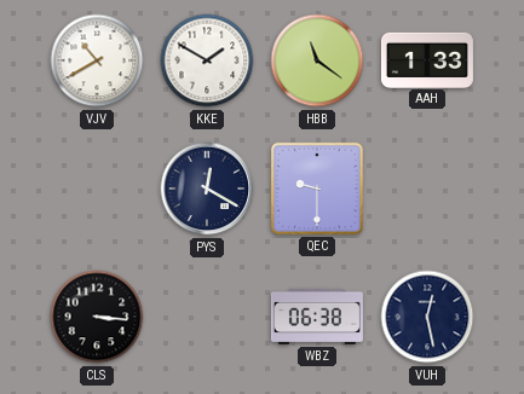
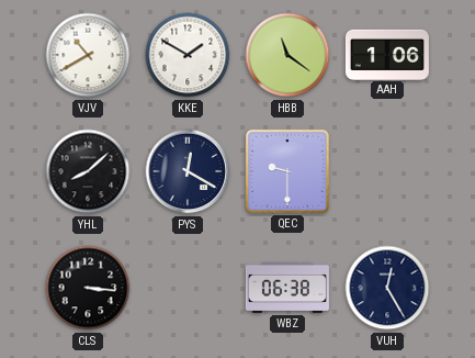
AAH: 1:33 -> 1:06
YHL: none -> 8:08
VUH: 12:28 -> 12:25
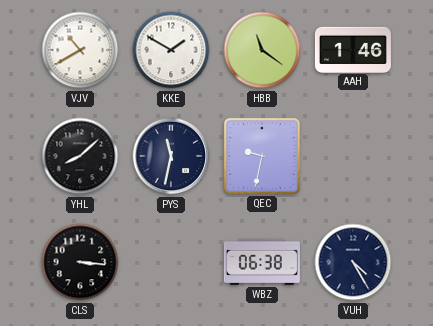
AAH: 1:06 -> 1:46
PYS: 12:20 -> 11:32
QEC: 9:30 -> 9:32
VUH: 12:25 -> 4:25
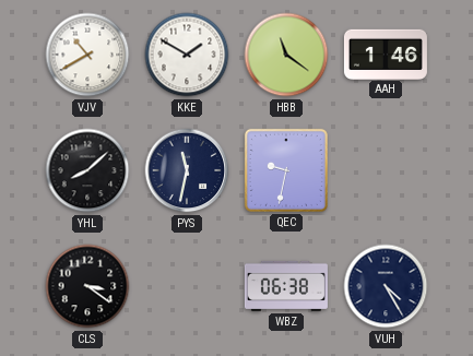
CLS: 3:16 -> 3:21
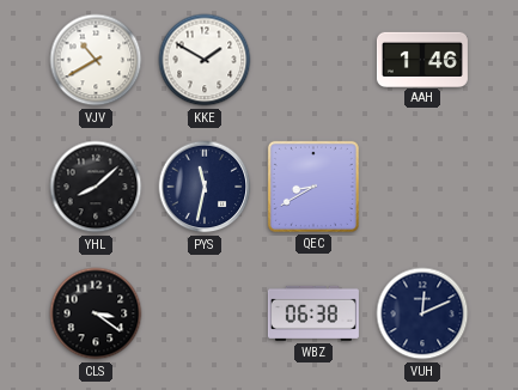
HBB: 11:21 -> none
QEC: 9:32 -> 8:40
VUH: 4:25 -> 12:11
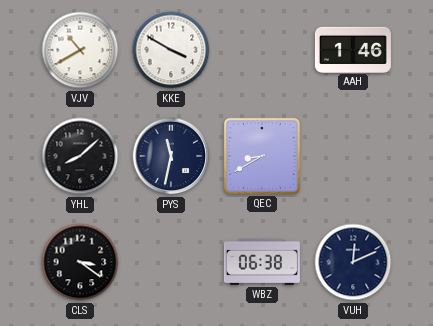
KKE: 1:50 -> 3:50
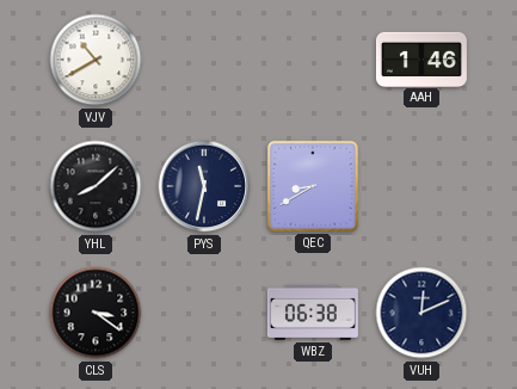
KKE: 3:50 -> none
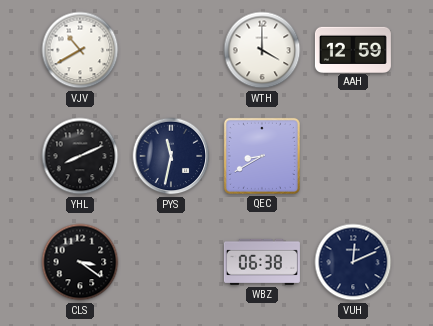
WTH: none -> 4:00
AAH: 1:46 -> 12:59
YHL: 8:08 -> 8:11
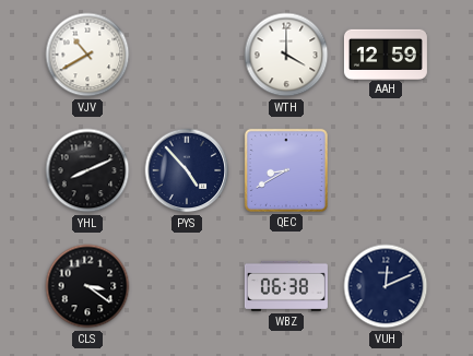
PYS: 11:32 -> 4:53
